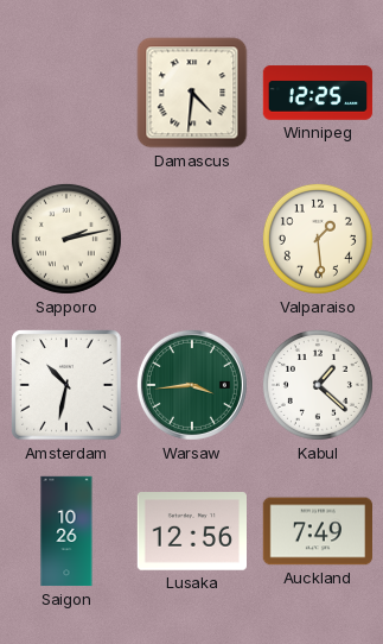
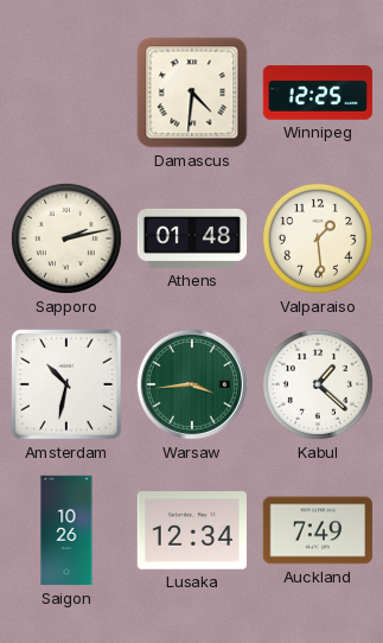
Athens: none -> 01:48
Lusaka: 12:56 -> 12:34
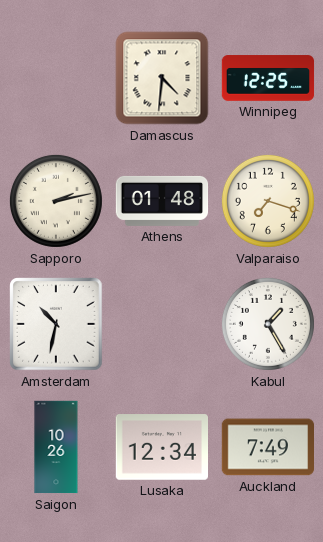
Valparaiso: 1:29 -> 7:18
Warsaw: 3:44 -> none
Kabul: 1:22 -> 1:25
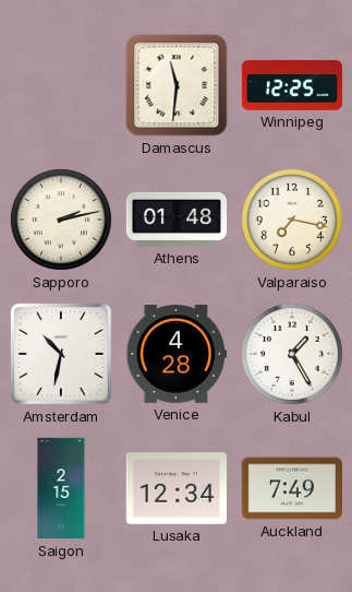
Damascus: 4:31 -> 11:31
Valparaiso: 7:18 -> 7:17
Venice: none -> 4:28
Saigon: 10:26 -> 2:15
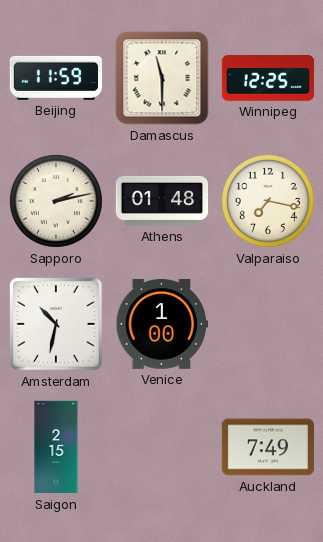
Beijing: none -> 11:59
Damascus: 11:31 -> 11:30
Venice: 4:28 -> 1:00
Kabul: 1:25 -> none
Lusaka: 12:34 -> none
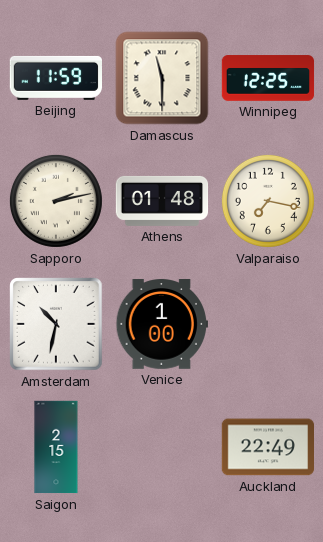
Auckland: 7:49 -> 22:49
